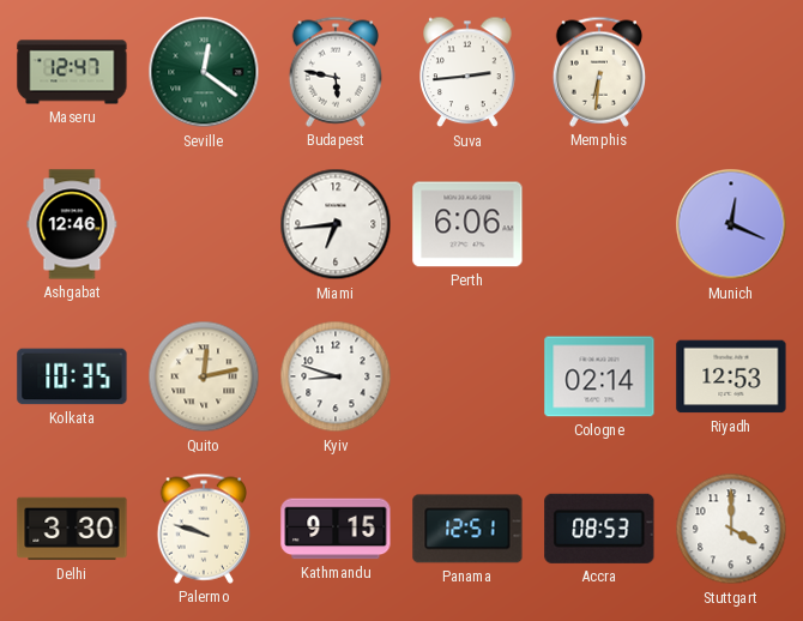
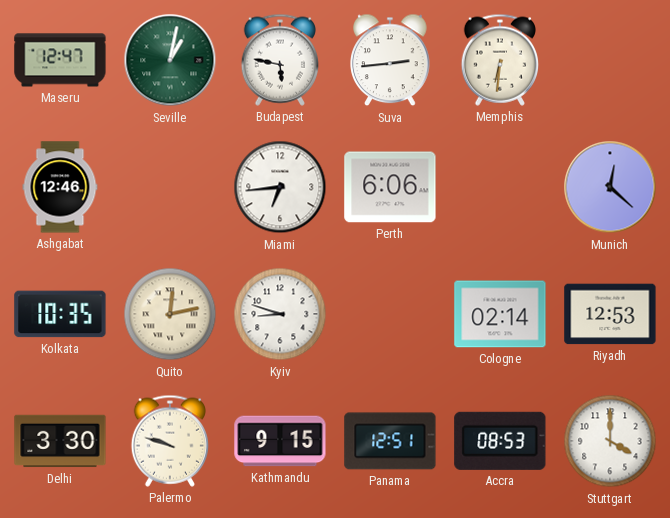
Seville: 12:21 -> 1:02
Munich: 12:19 -> 12:22
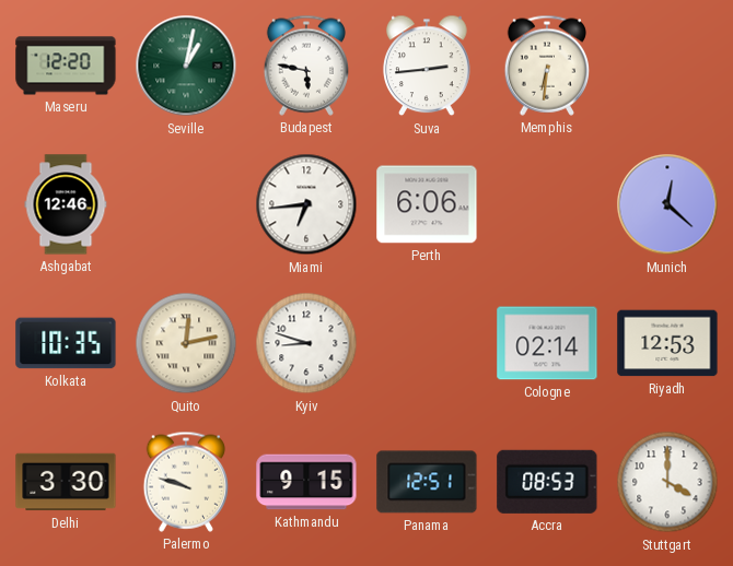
Maseru: 12:47 -> 12:20
